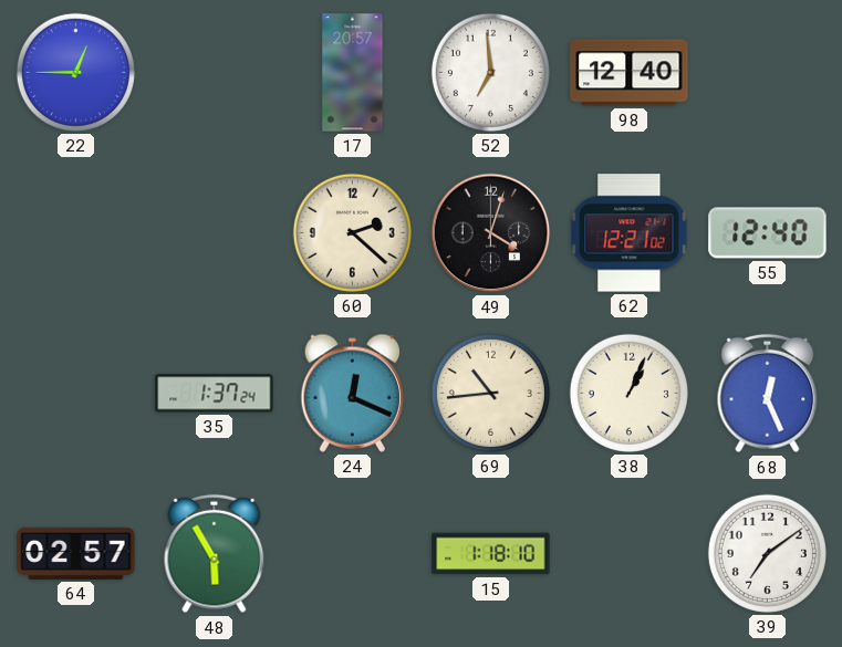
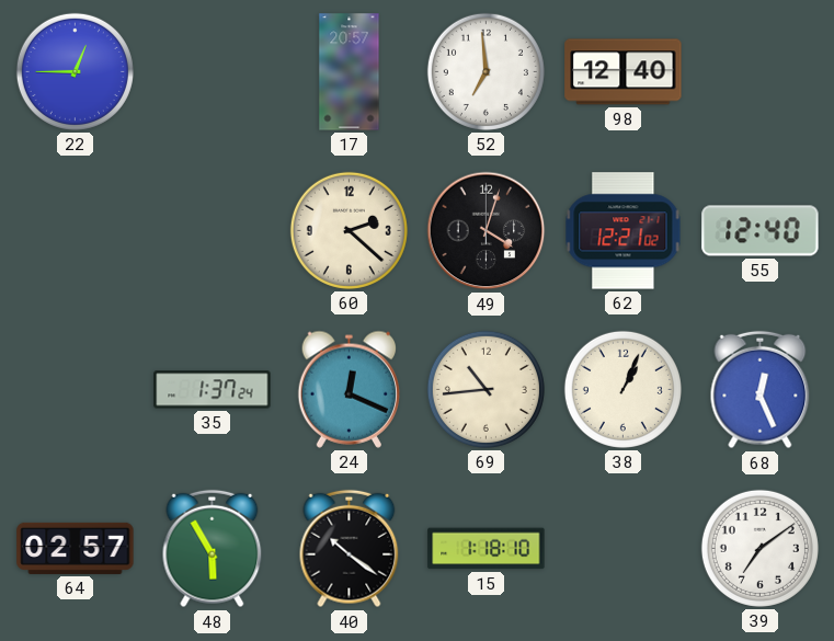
40: none -> 10:21
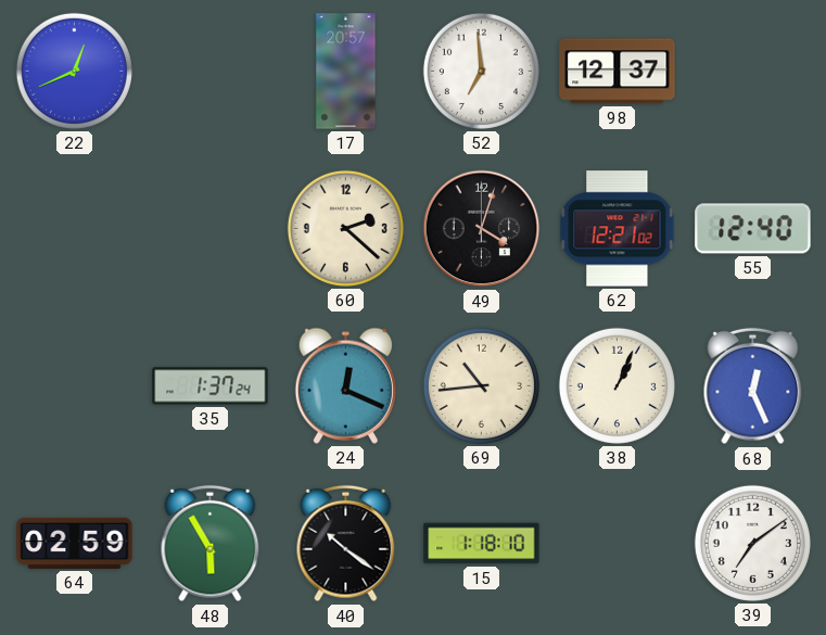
22: 12:45 -> 12:41
98: 12:40 -> 12:37
64: 02:57 -> 02:59
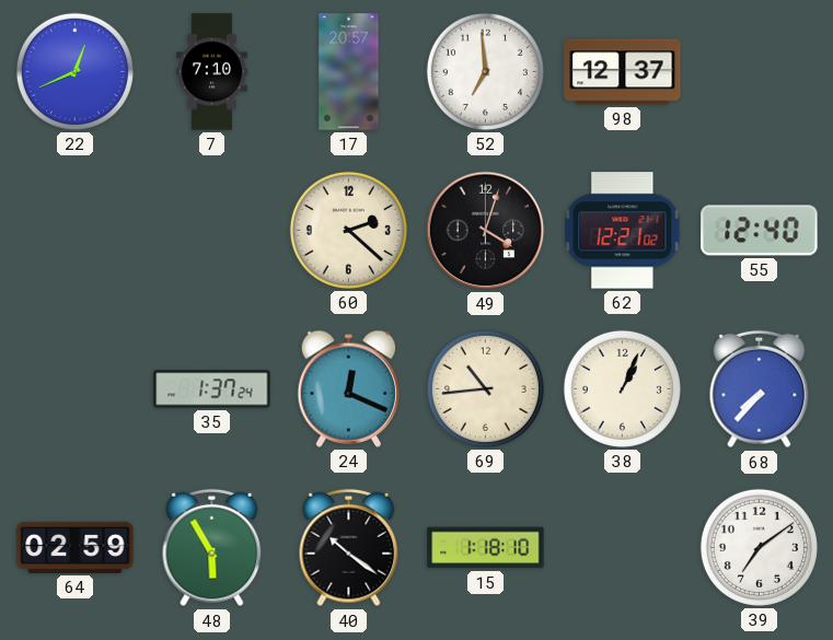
7: none -> 7:10
68: 12:26 -> 7:37
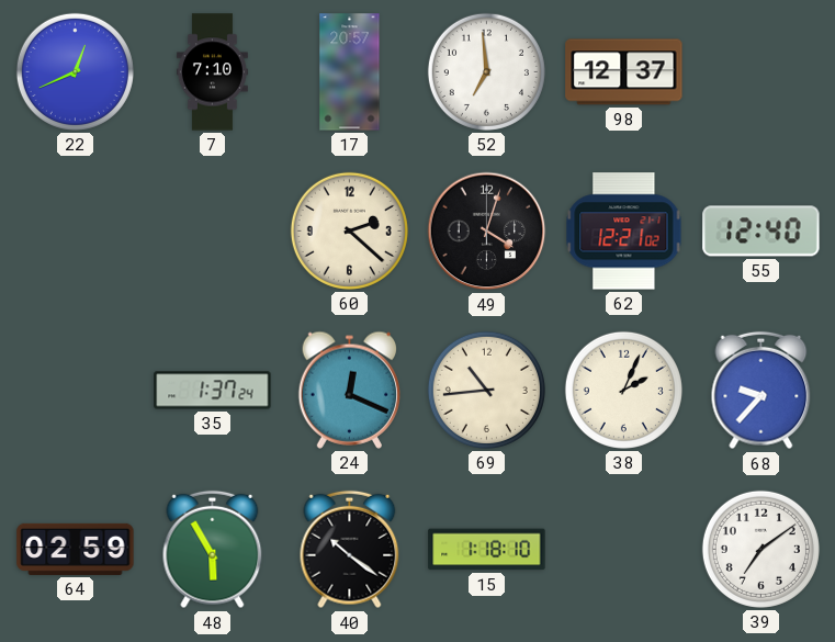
38: 1:04 -> 2:04
68: 7:37 -> 9:37
